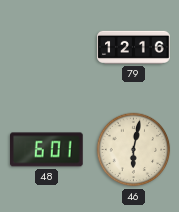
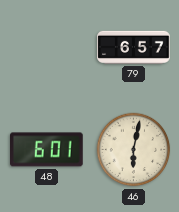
79: 12:16 -> 6:57
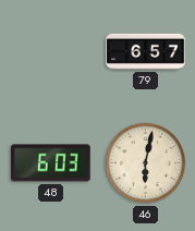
48: 6:01 -> 6:03
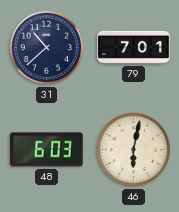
31: none -> 10:38
79: 6:57 -> 7:01
